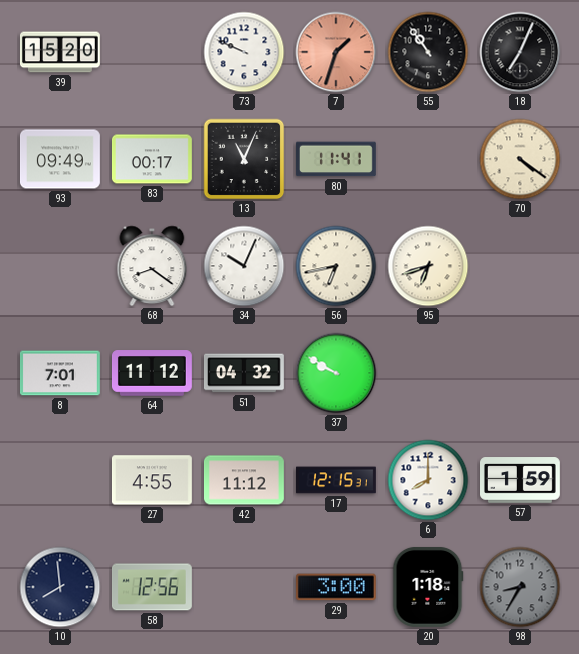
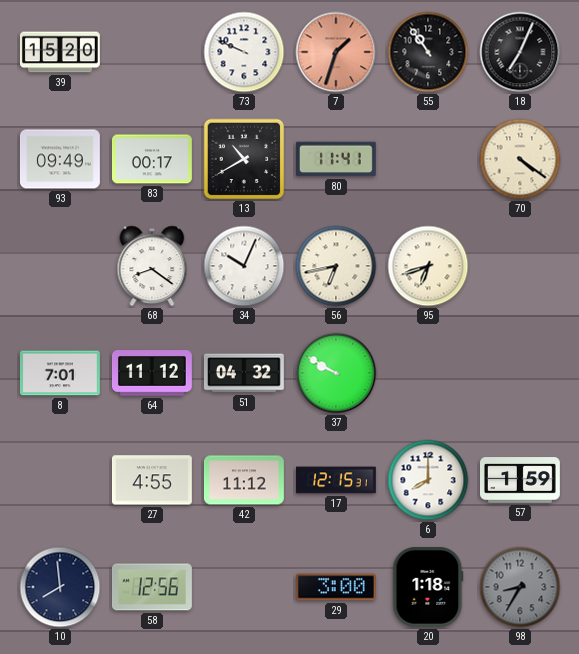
13: 11:04 -> 10:40
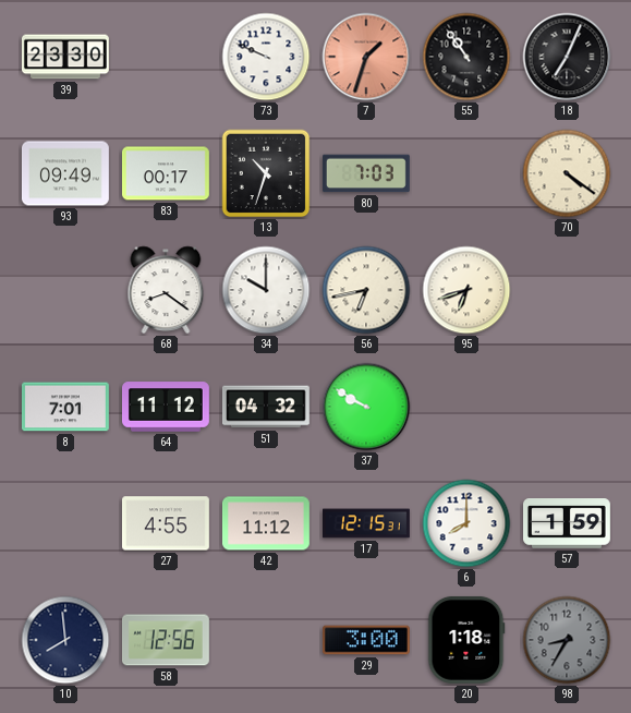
39: 15:20 -> 23:30
13: 10:40 -> 10:33
80: 11:41 -> 7:03
34: 10:04 -> 10:00
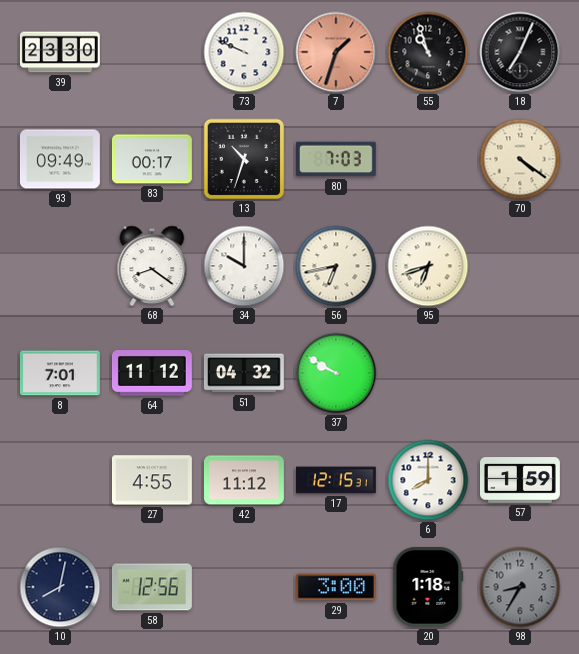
55: 10:54 -> 10:57
10: 7:59 -> 8:02
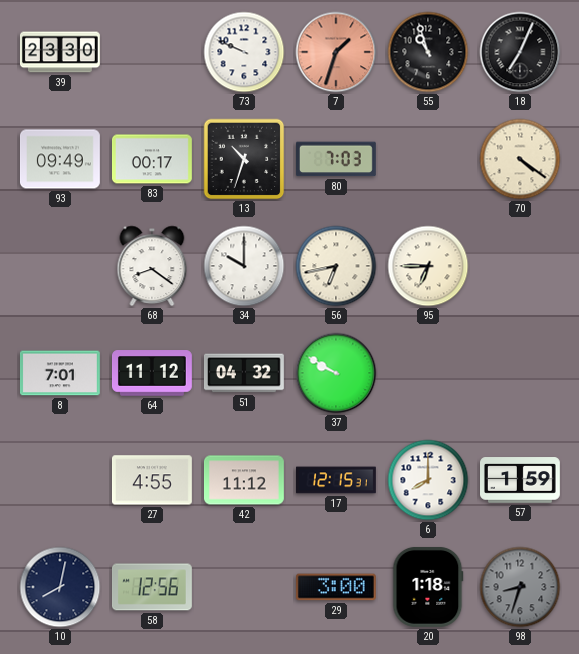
95: 6:42 -> 6:45
98: 8:35 -> 8:33
